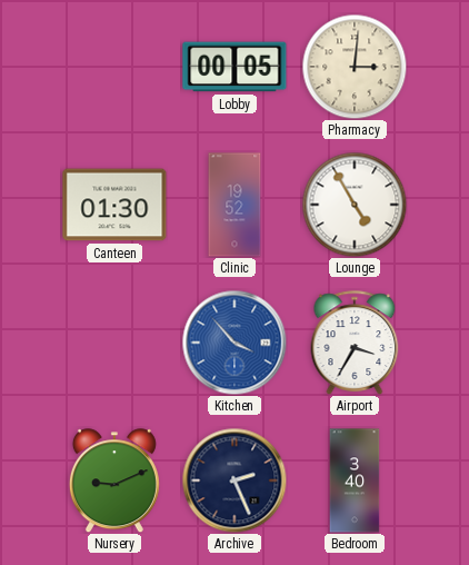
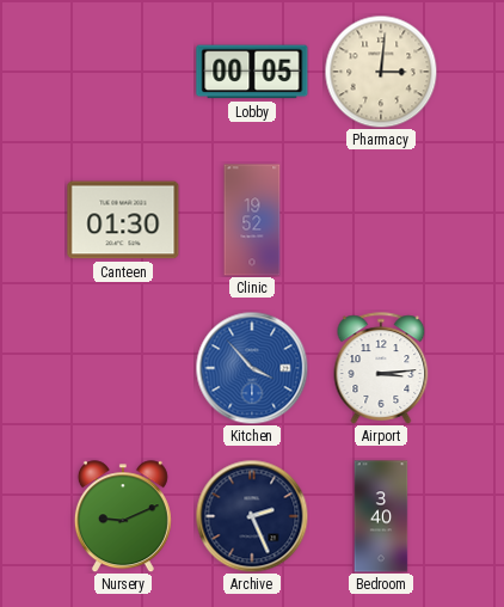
Lounge: 4:55 -> none
Airport: 3:35 -> 3:14
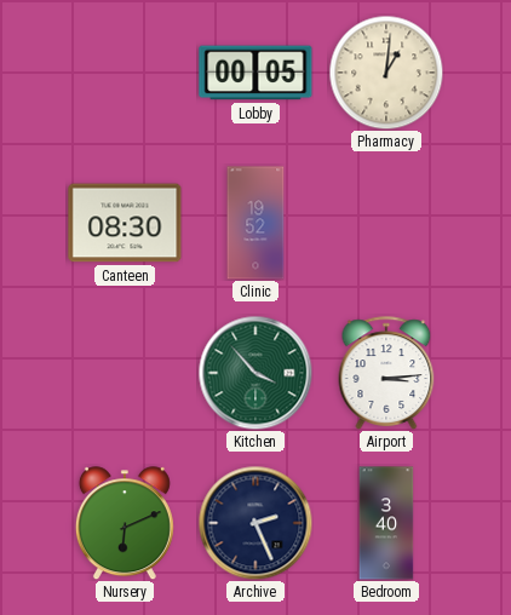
Pharmacy: 3:01 -> 1:01
Canteen: 01:30 -> 08:30
Kitchen dial: blue -> green
Nursery: 9:11 -> 6:11
